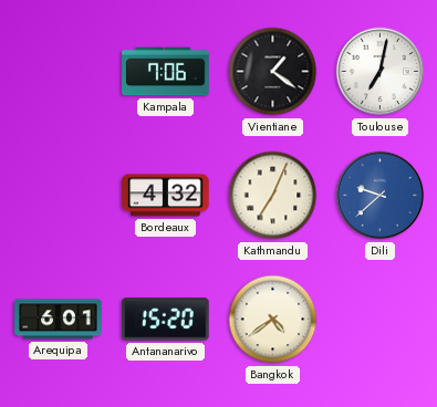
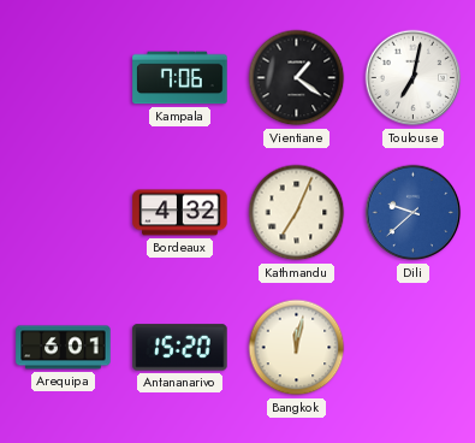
Bangkok: 4:39 -> 12:02
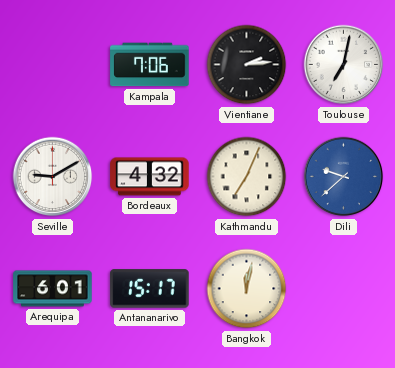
Vientiane: 1:21 -> 2:14
Seville: none -> 9:10
Antananarivo: 15:20 -> 15:17
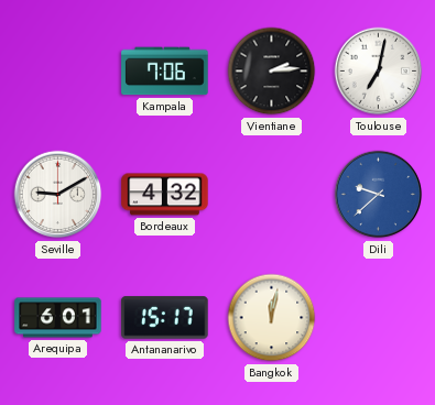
Kathmandu: 7:04 -> none
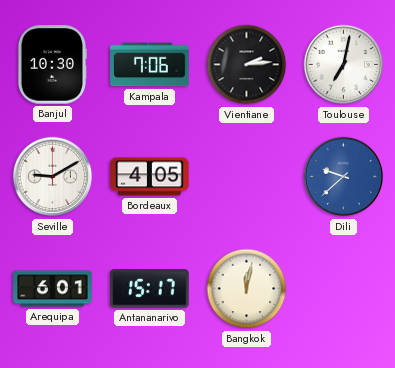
Banjul: none -> 10:30
Bordeaux: 4:32 -> 4:05
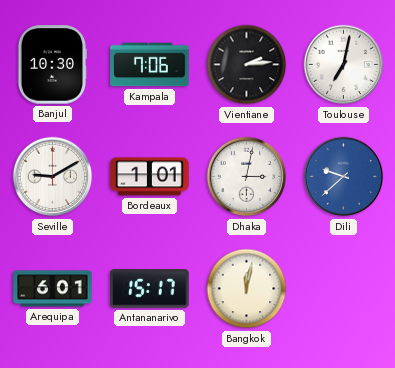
Bordeaux: 4:05 -> 1:01
Dhaka: none -> 3:02
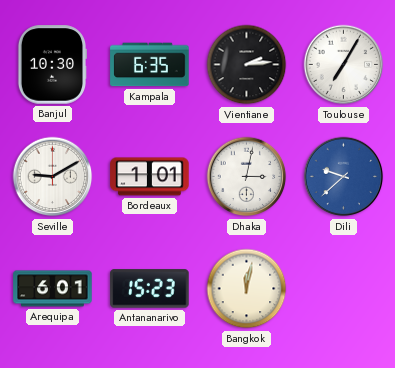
Kampala: 7:06 -> 6:35
Toulouse: 7:02 -> 7:05
Antananarivo: 15:17 -> 15:23
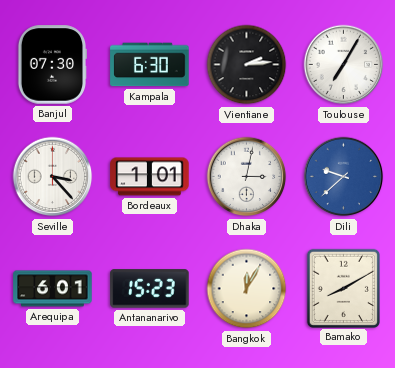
Banjul: 10:30 -> 07:30
Kampala: 6:35 -> 6:30
Seville: 9:10 -> 3:23
Bangkok: 12:02 -> 12:05
Bamako: none -> 8:10
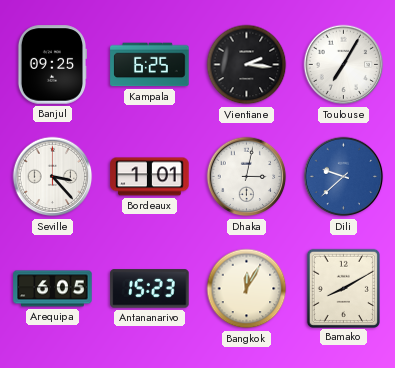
Banjul: 07:30 -> 09:25
Kampala: 6:30 -> 6:25
Vientiane: 2:14 -> 2:16
Arequipa: 6:01 -> 6:05
